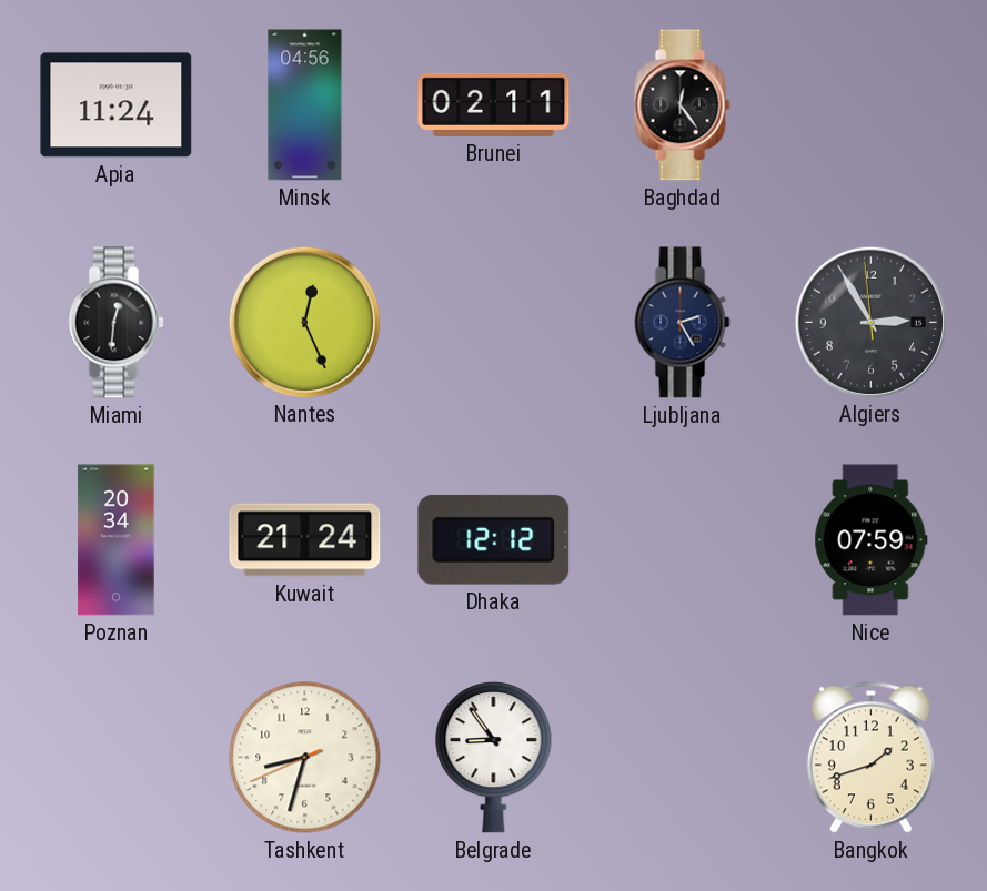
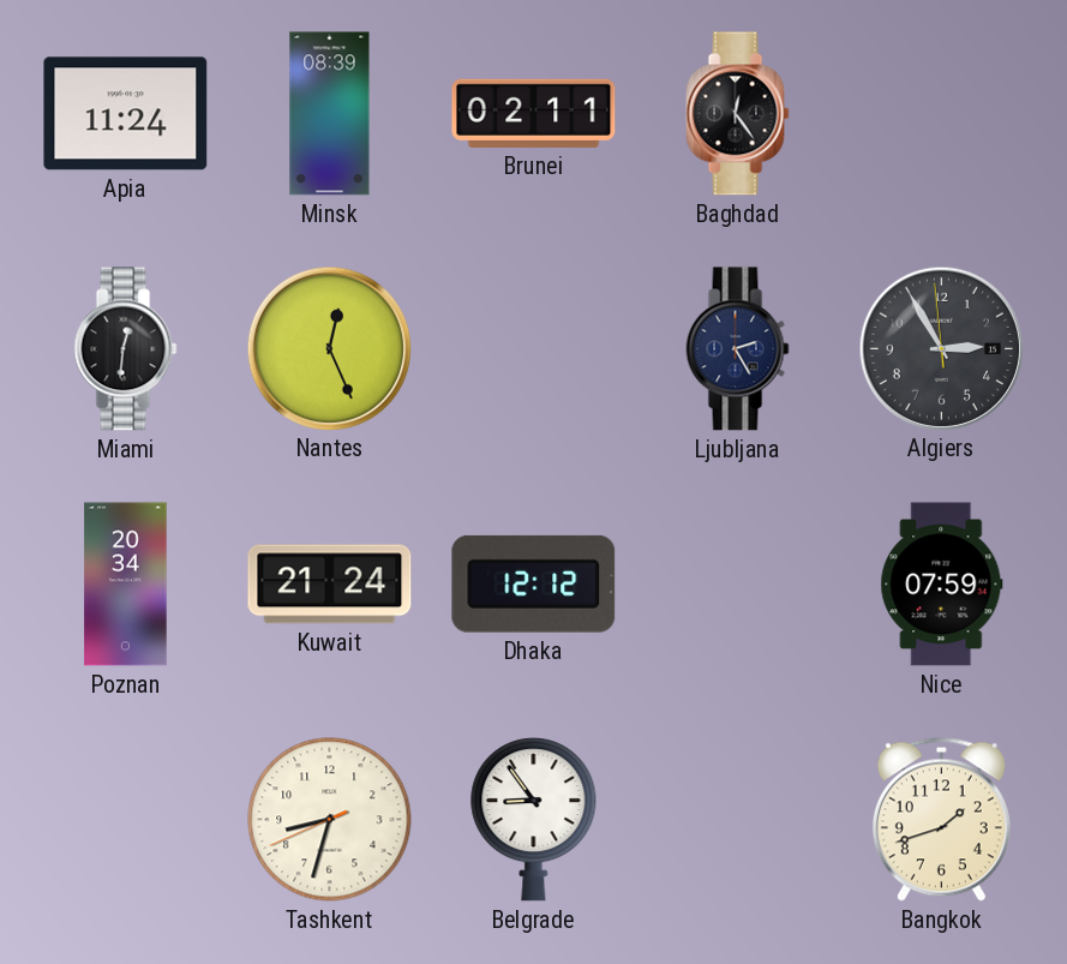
Minsk: 04:56 -> 08:39
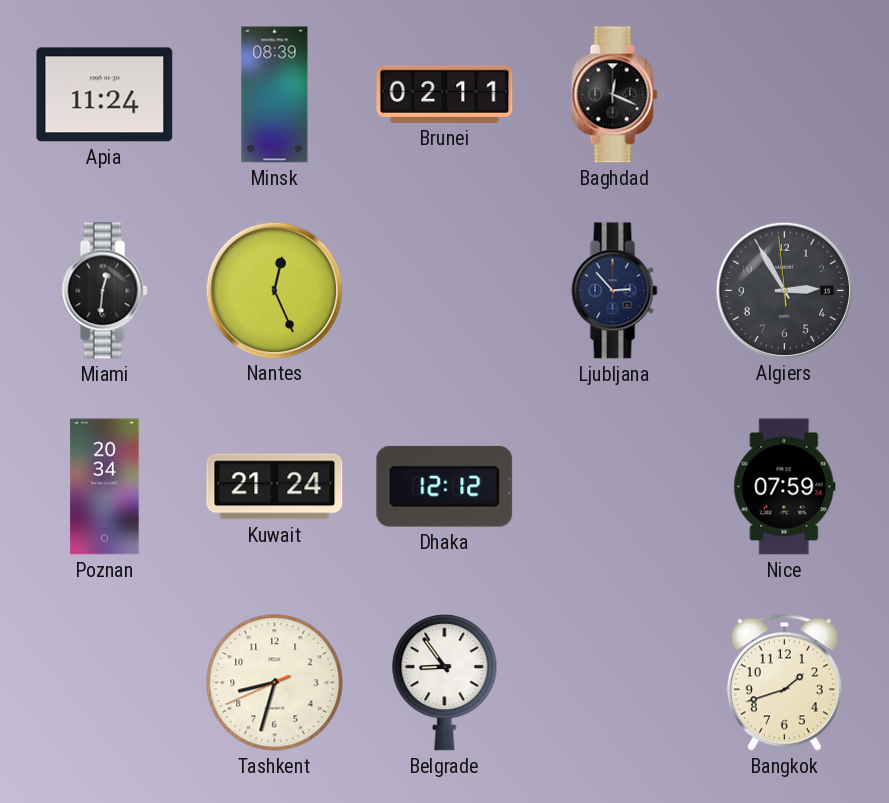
Baghdad: 12:24 -> 12:19
Ljubljana: 2:25 -> 2:53
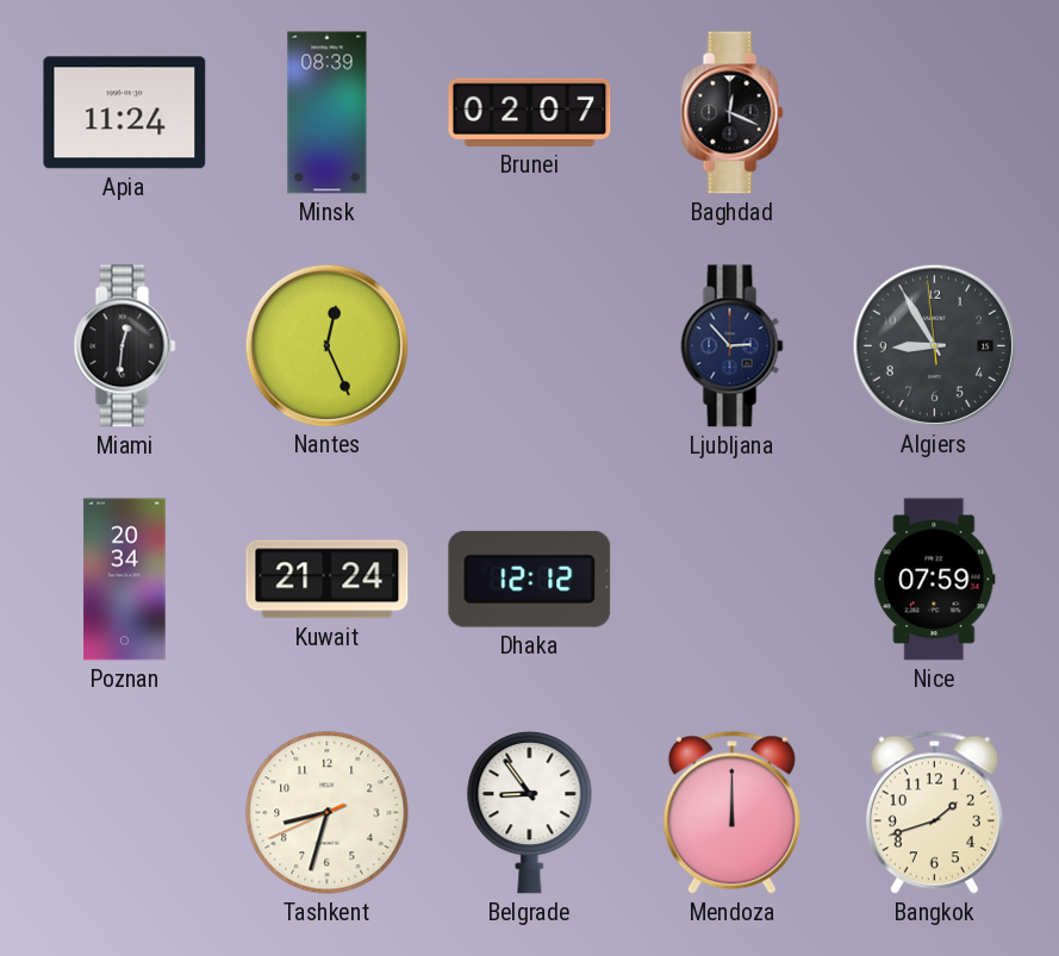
Brunei: 02:11 -> 02:07
Algiers: 2:54 -> 8:54
Mendoza: none -> 12:00
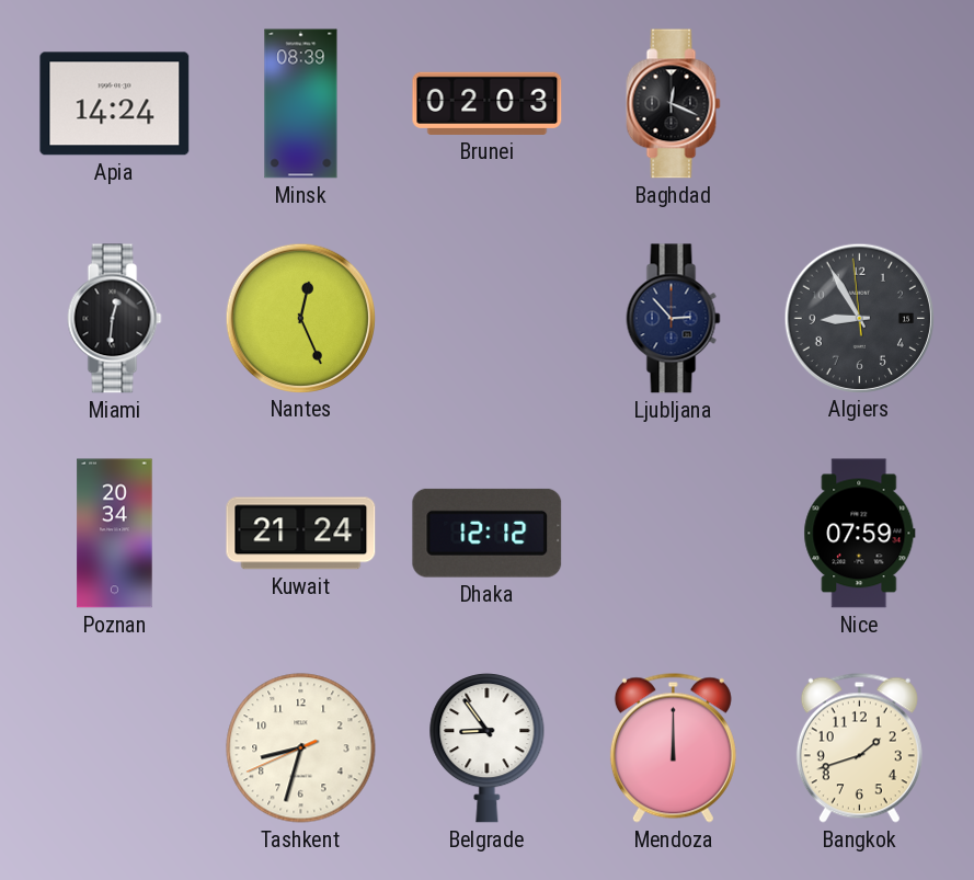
Apia: 11:24 -> 14:24
Brunei: 02:07 -> 02:03
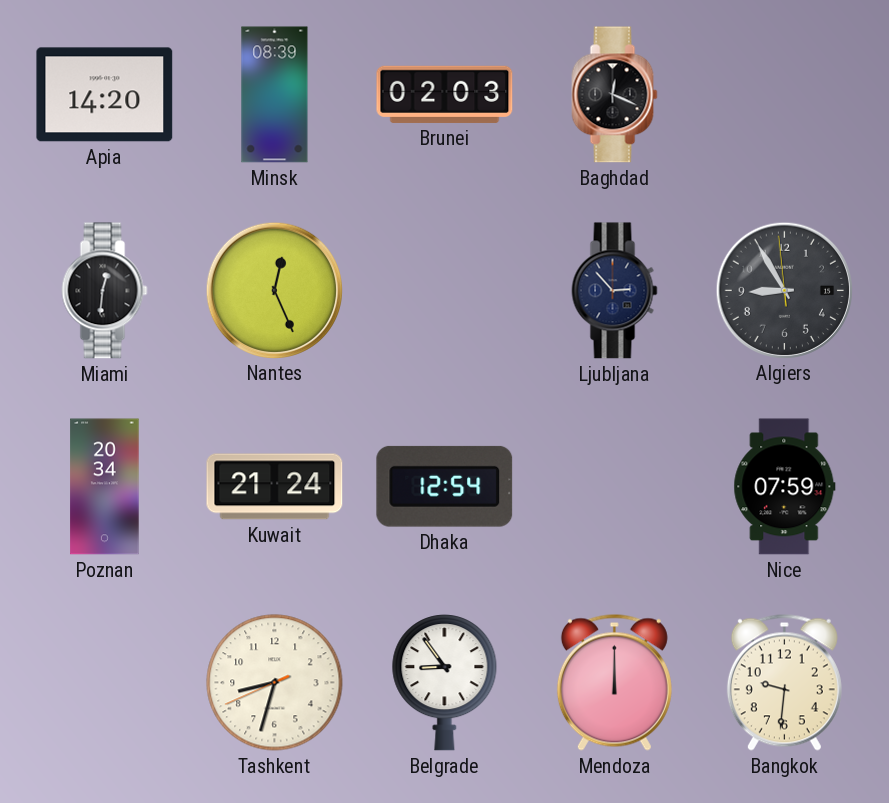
Apia: 14:24 -> 14:20
Dhaka: 12:12 -> 12:54
Bangkok: 1:42 -> 9:31
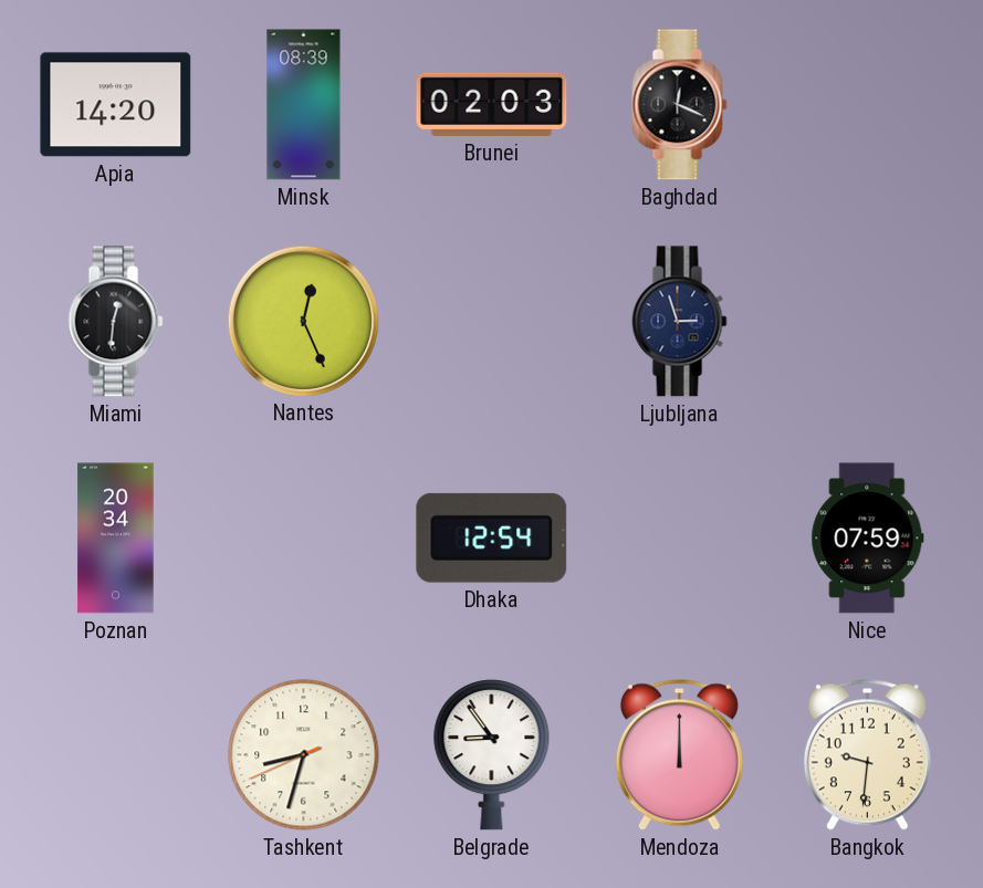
Ljubljana: 2:53 -> 2:57
Algiers: 8:54 -> none
Kuwait: 21:24 -> none
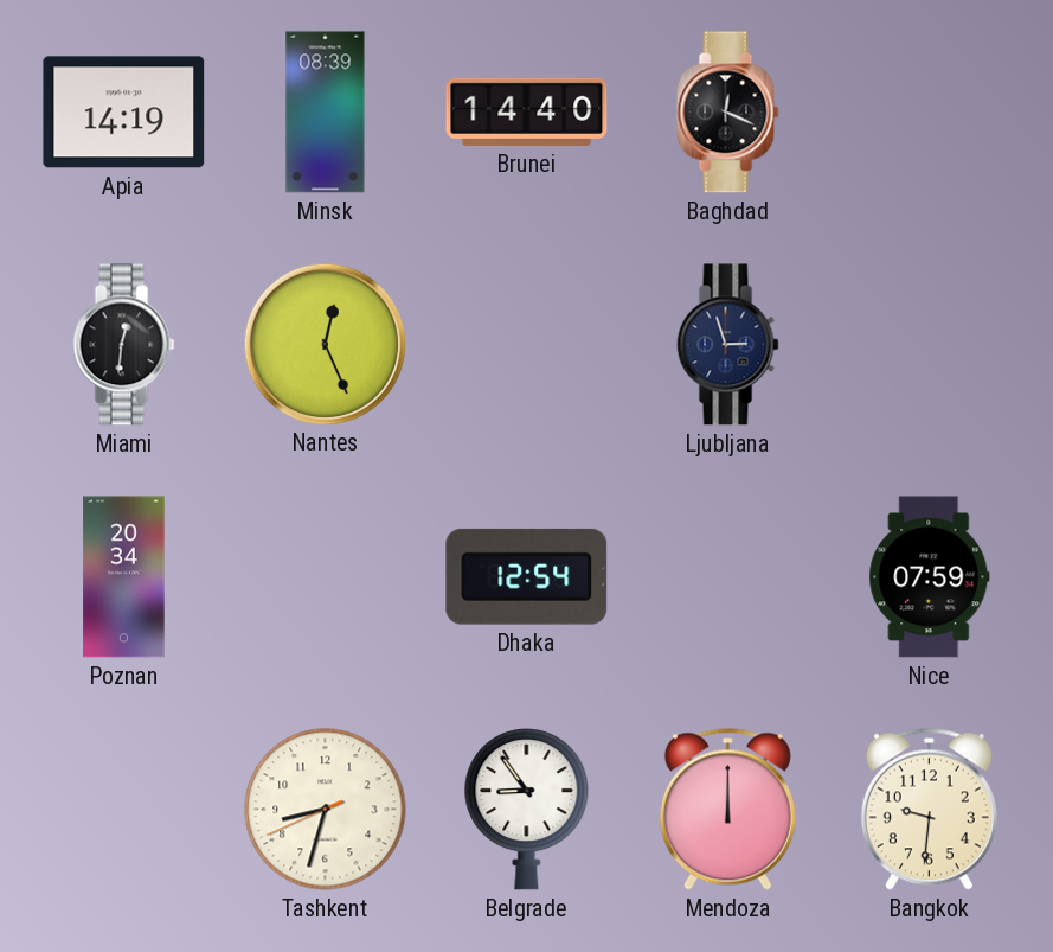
Apia: 14:20 -> 14:19
Brunei: 02:03 -> 14:40
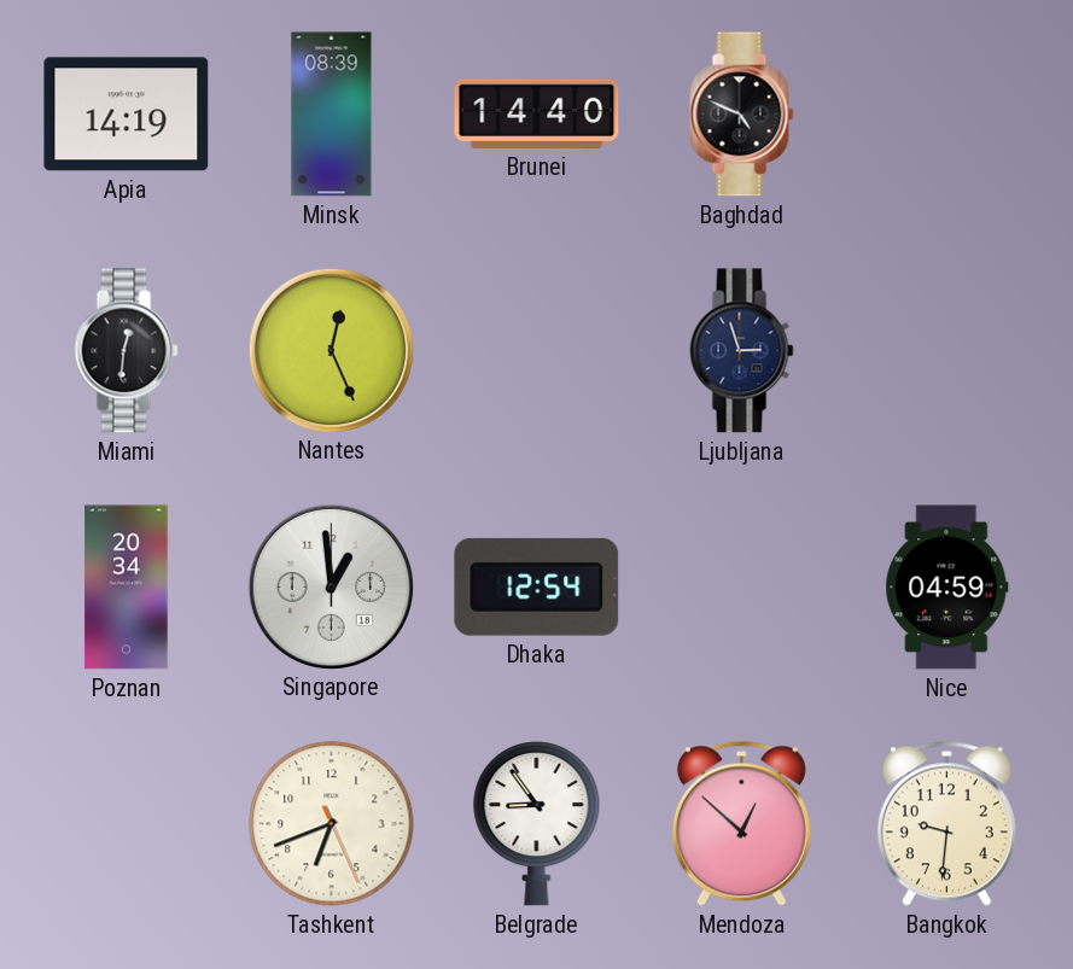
Baghdad: 12:19 -> 4:49
Singapore: none -> 12:59
Nice: 07:59 -> 04:59
Tashkent: 8:32 -> 6:41
Mendoza: 12:00 -> 12:52
